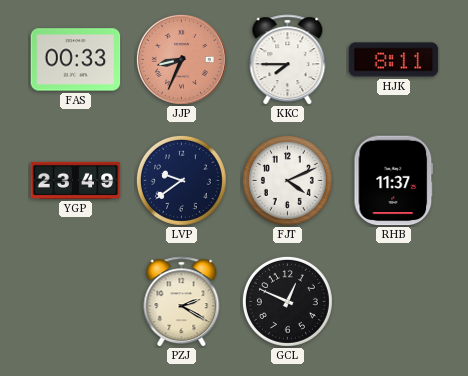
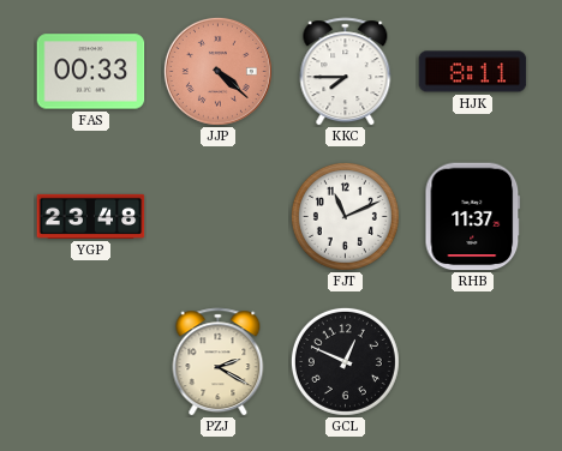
JJP: 8:34 -> 4:22
YGP: 23:49 -> 23:48
LVP: 9:39 -> none
FJT: 4:11 -> 11:11
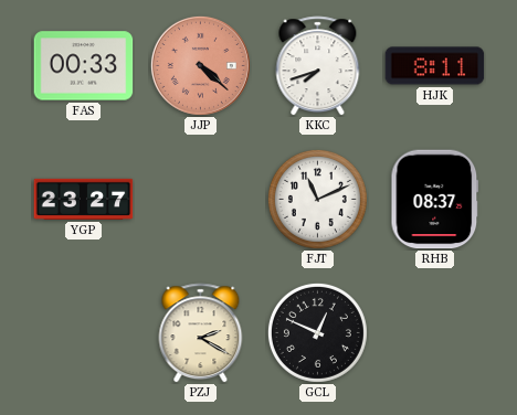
KKC: 7:45 -> 7:42
YGP: 23:48 -> 23:27
RHB: 11:37 -> 08:37
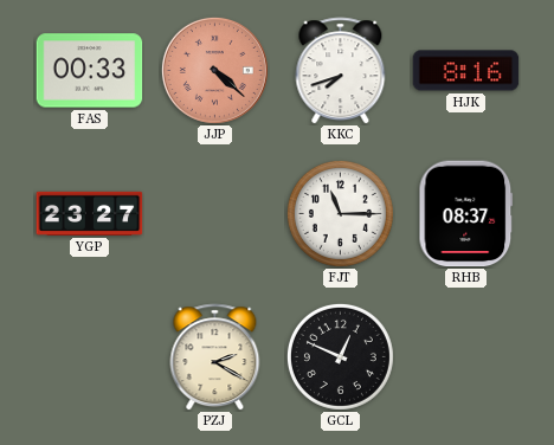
HJK: 8:11 -> 8:16
FJT: 11:11 -> 11:15
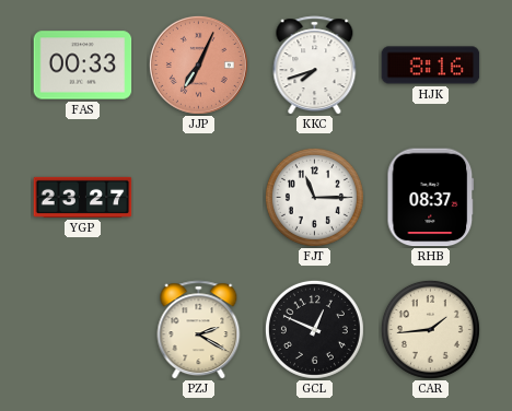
JJP: 4:22 -> 7:04
CAR: none -> 1:44
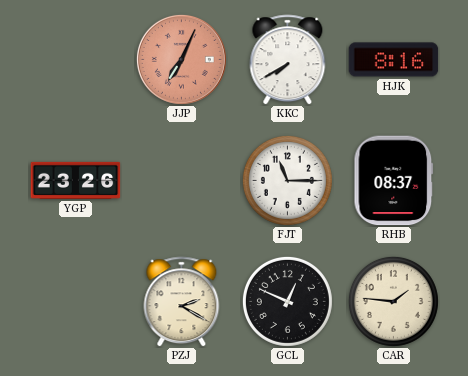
FAS: 00:33 -> none
KKC: 7:42 -> 7:40
YGP: 23:27 -> 23:26
CAR: 1:44 -> 1:46
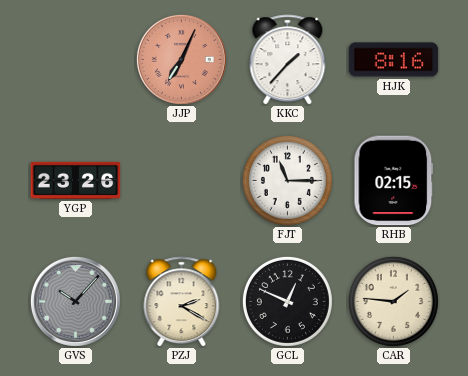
KKC: 7:40 -> 1:37
RHB: 08:37 -> 02:15
GVS: none -> 10:07
